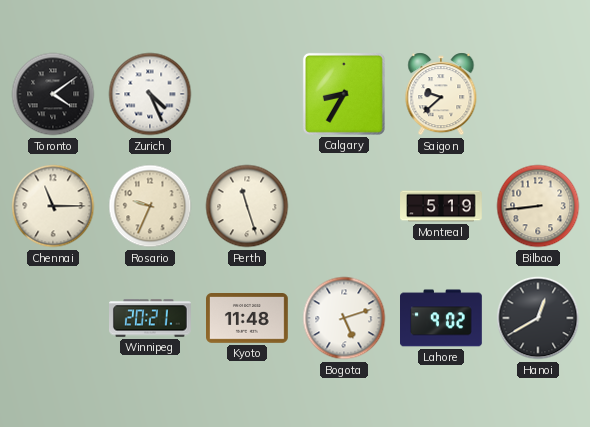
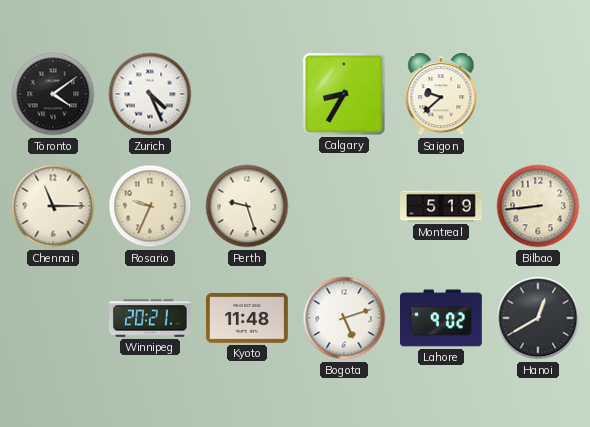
Perth: 11:27 -> 9:27
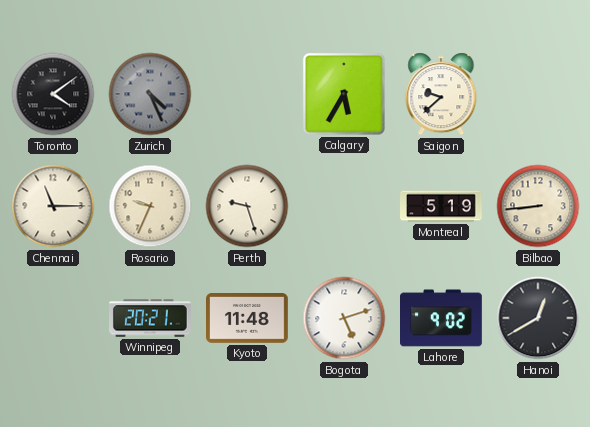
Zurich dial: white -> grey
Calgary: 8:35 -> 5:35
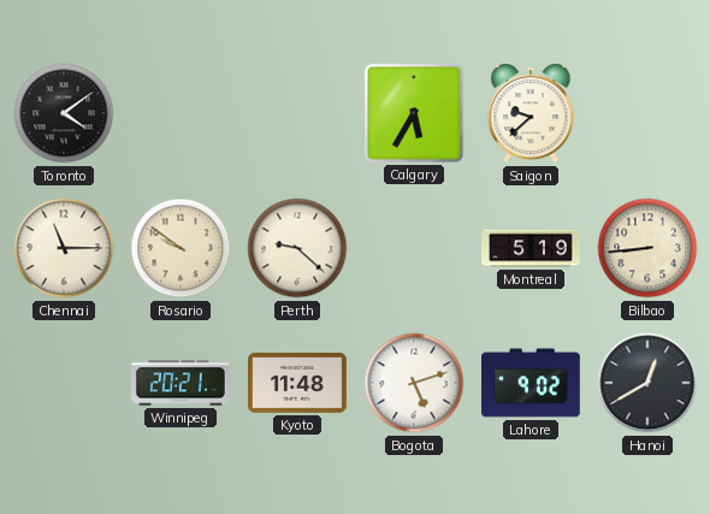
Zurich: 4:26 -> none
Rosario: 9:34 -> 9:51
Perth: 9:27 -> 9:22
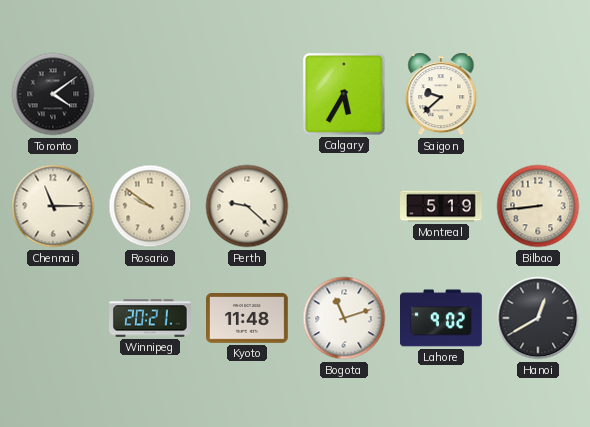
Bogota: 5:12 -> 11:12
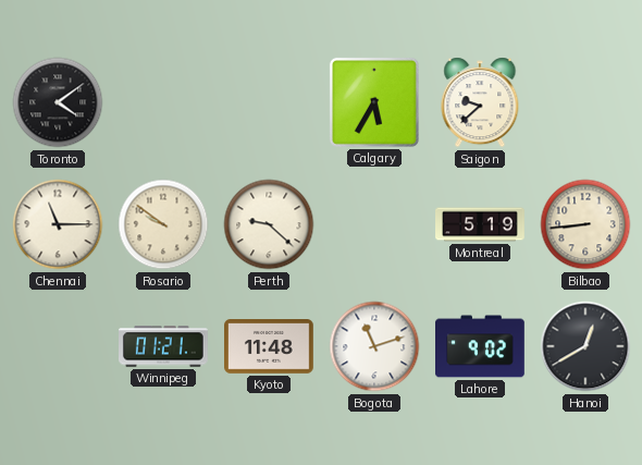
Winnipeg: 20:21 -> 01:21
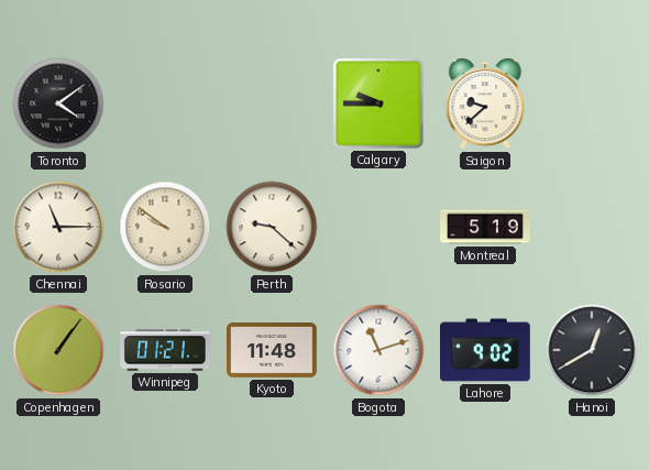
Calgary: 5:35 -> 9:45
Bilbao: 8:44 -> none
Copenhagen: none -> 1:06
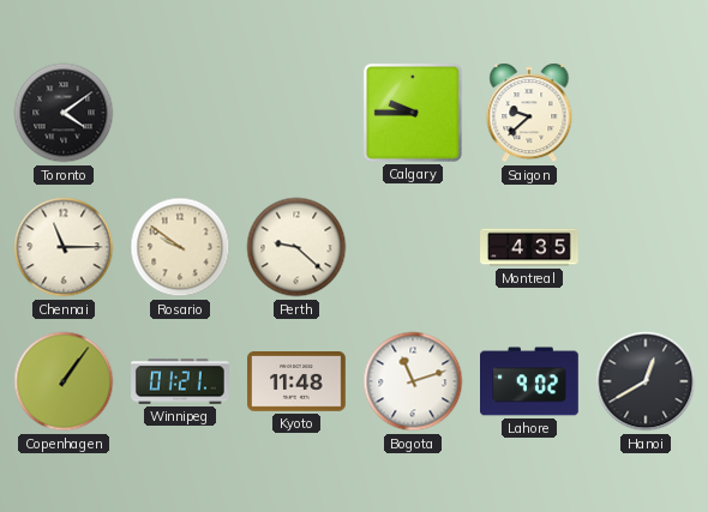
Montreal: 5:19 -> 4:35
